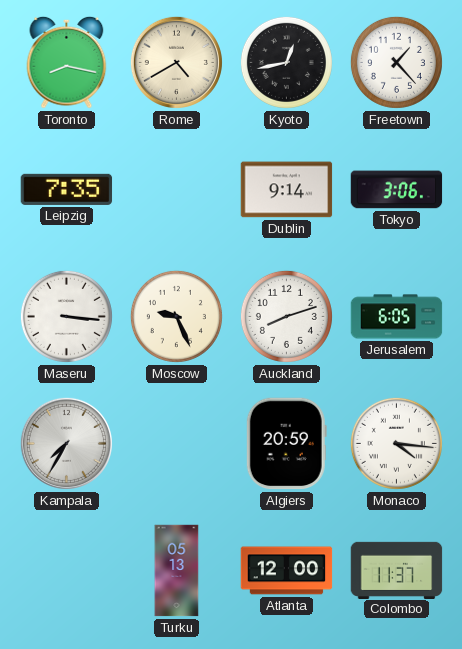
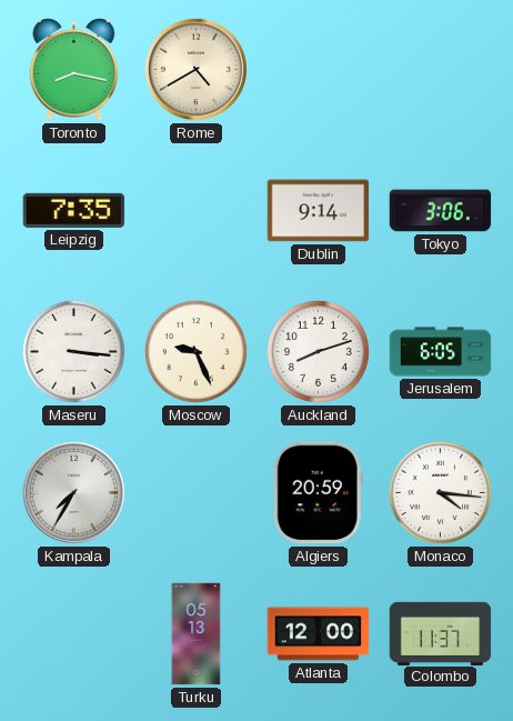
Kyoto: 12:43 -> none
Freetown: 1:23 -> none
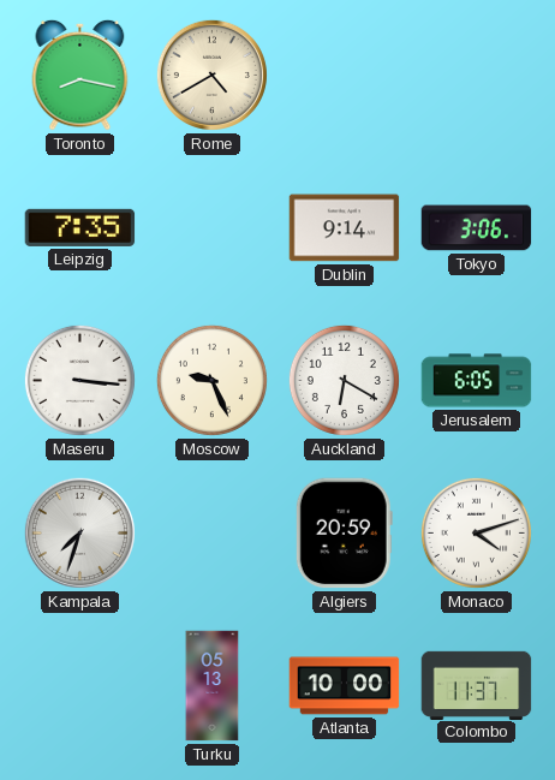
Auckland: 8:12 -> 6:20
Kampala: 7:35 -> 7:33
Monaco: 4:16 -> 4:12
Atlanta: 12:00 -> 10:00
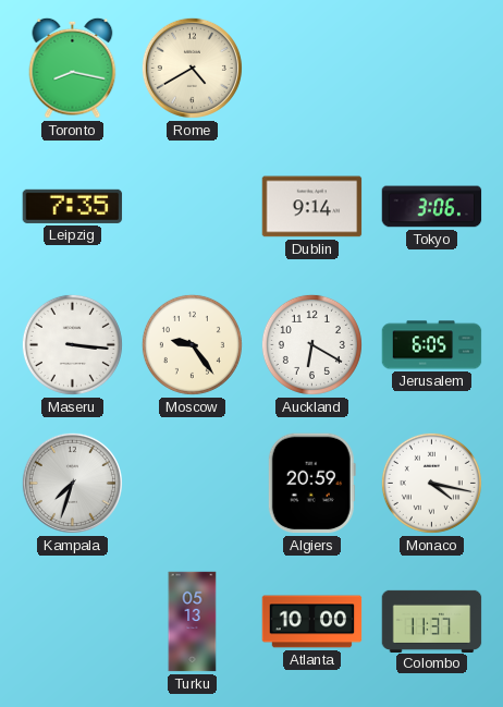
Moscow: 9:26 -> 9:24
Monaco: 4:12 -> 4:17
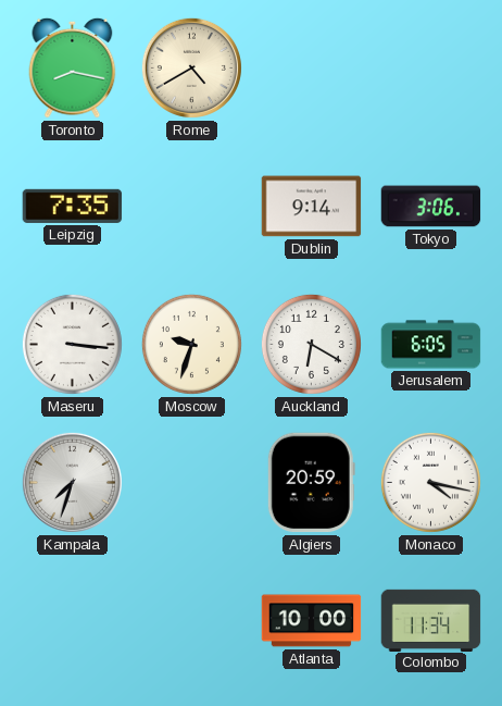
Moscow: 9:24 -> 9:33
Turku: 05:13 -> none
Colombo: 11:37 -> 11:34
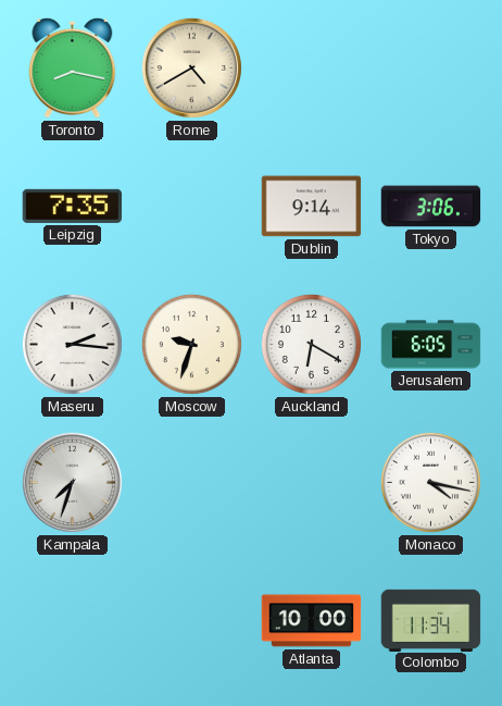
Maseru: 3:16 -> 2:16
Algiers: 20:59 -> none
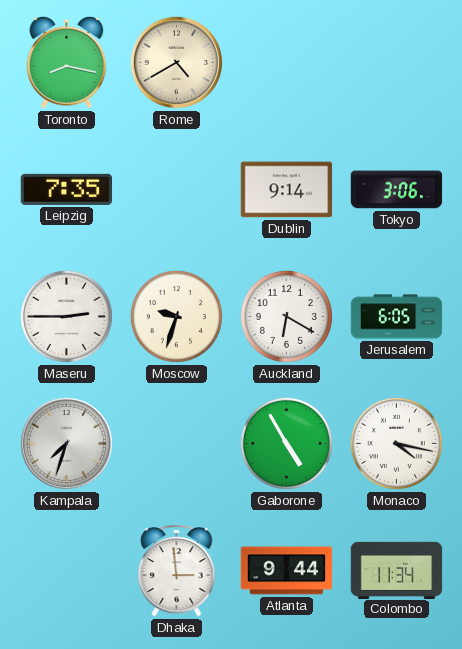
Maseru: 2:16 -> 2:45
Gaborone: none -> 4:55
Dhaka: none -> 2:59
Atlanta: 10:00 -> 9:44
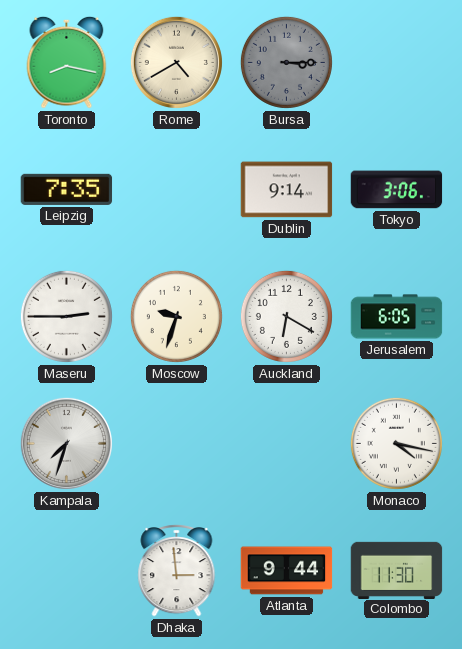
Bursa: none -> 3:15
Gaborone: 4:55 -> none
Colombo: 11:34 -> 11:30
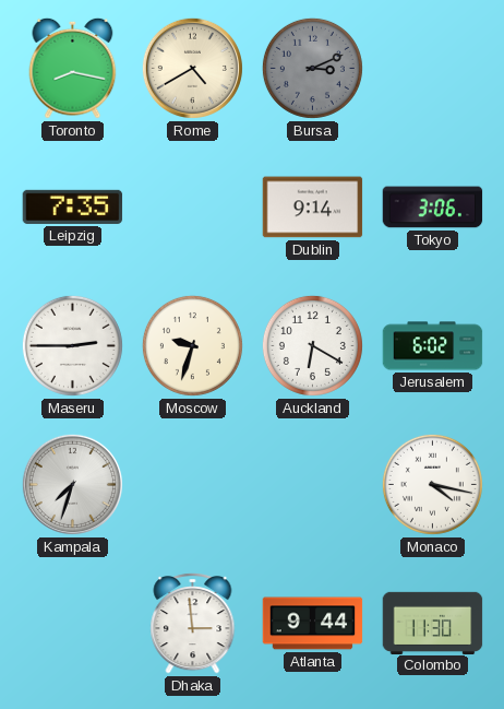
Bursa: 3:15 -> 3:11
Jerusalem: 6:05 -> 6:02
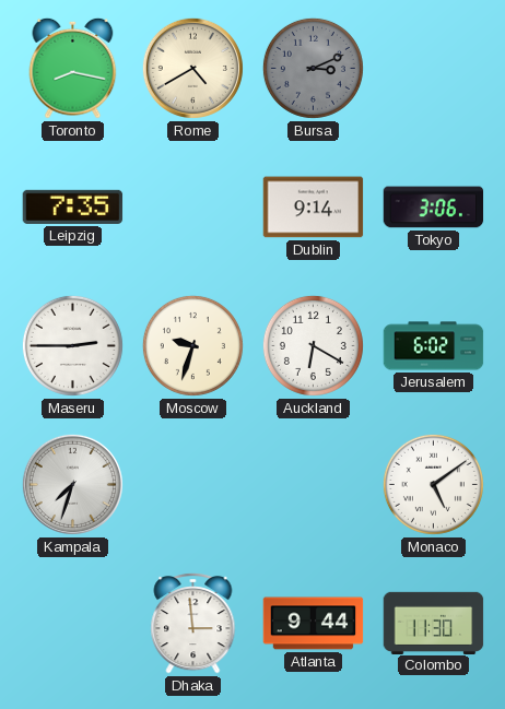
Monaco: 4:17 -> 5:09
